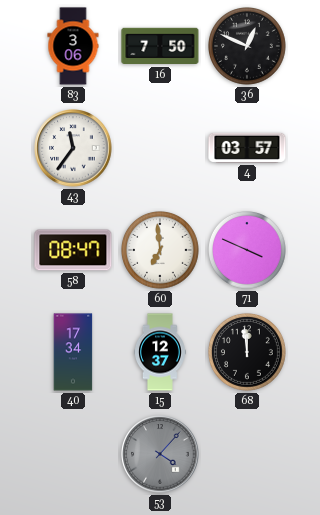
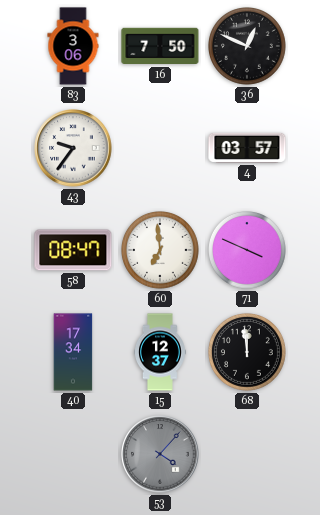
43: 11:36 -> 9:36
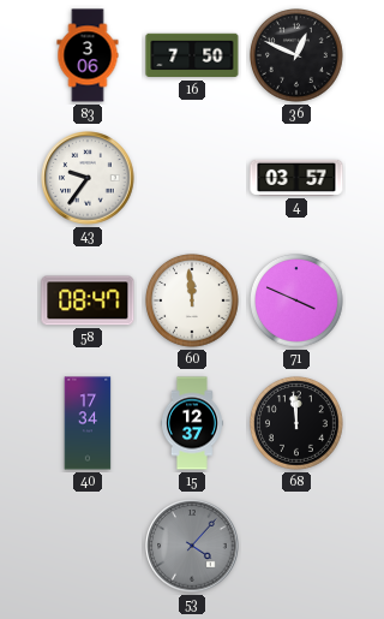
60: 6:59 -> 11:59
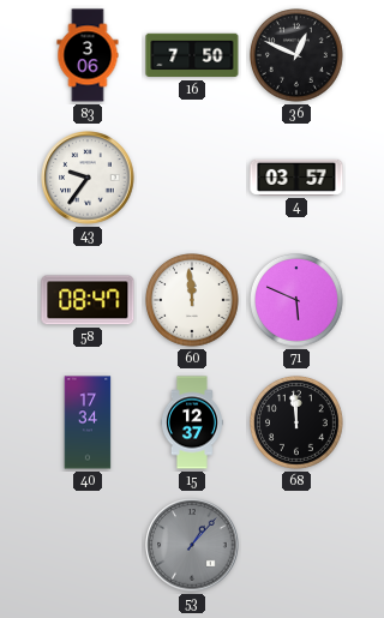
71: 3:49 -> 5:49
53: 4:07 -> 1:07
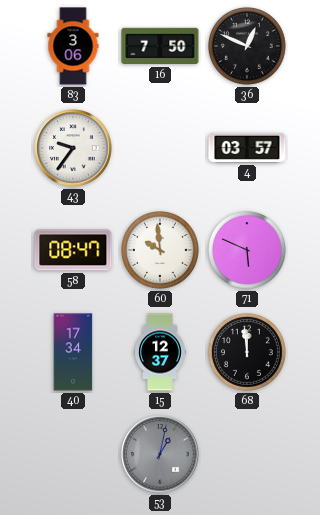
60: 11:59 -> 9:59
53: 1:07 -> 1:02
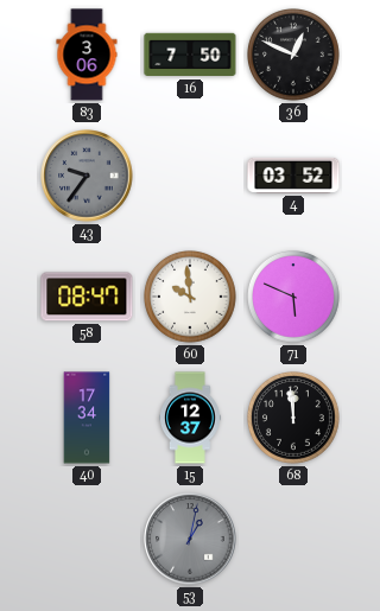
43 dial: white -> grey
4: 03:57 -> 03:52
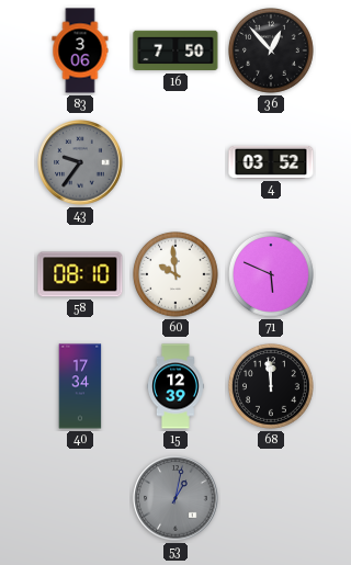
36: 12:49 -> 12:53
58: 08:47 -> 08:10
15: 12:37 -> 12:39
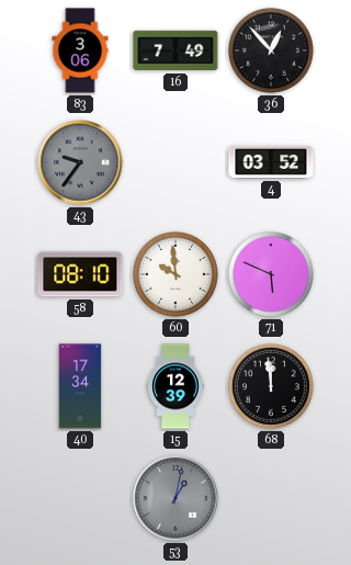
16: 7:50 -> 7:49
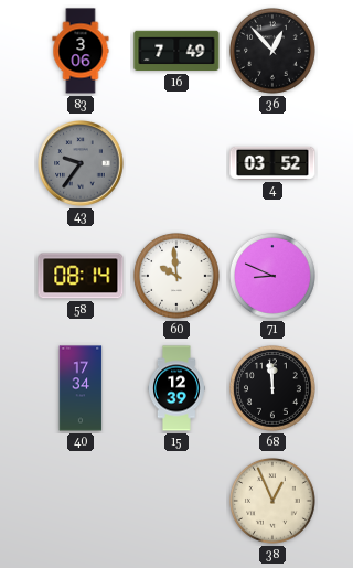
58: 08:10 -> 08:14
71: 5:49 -> 8:49
53: 1:02 -> none
38: none -> 12:56
